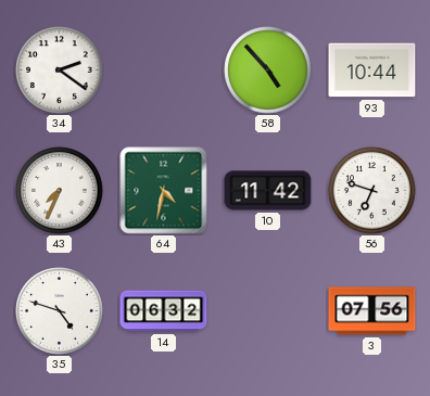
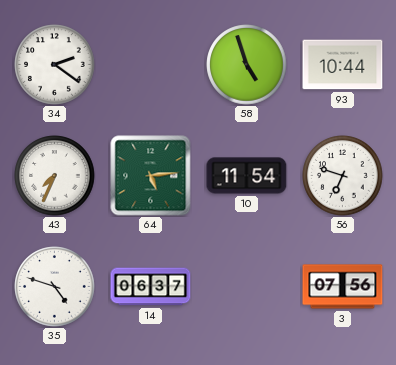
58: 4:53 -> 4:57
64: 4:32 -> 5:14
10: 11:42 -> 11:54
14: 06:32 -> 06:37
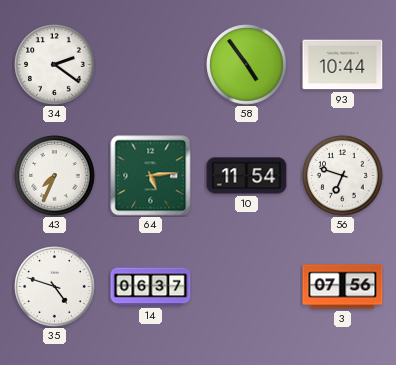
58: 4:57 -> 4:54
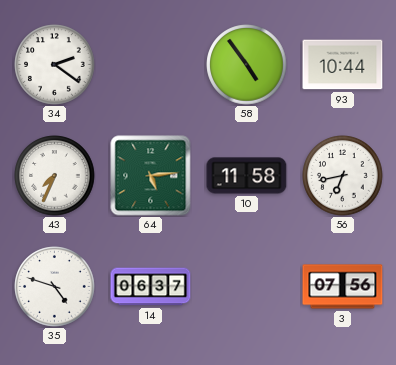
10: 11:54 -> 11:58
56: 6:48 -> 6:43
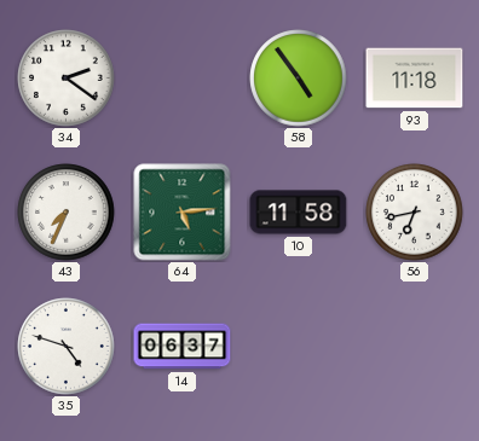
93: 10:44 -> 11:18
3: 07:56 -> none
